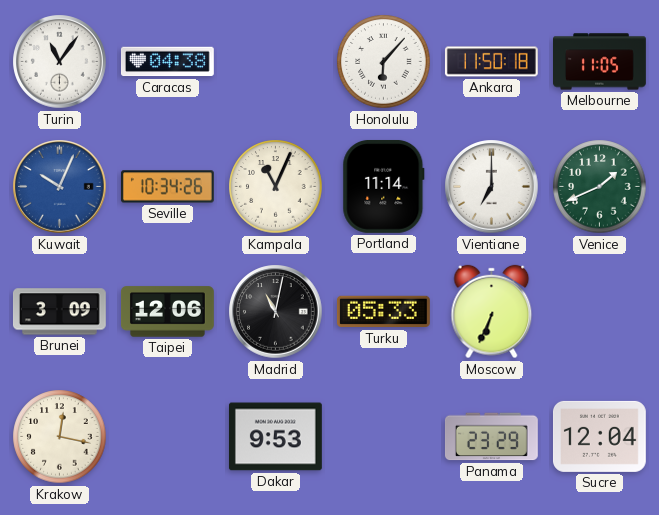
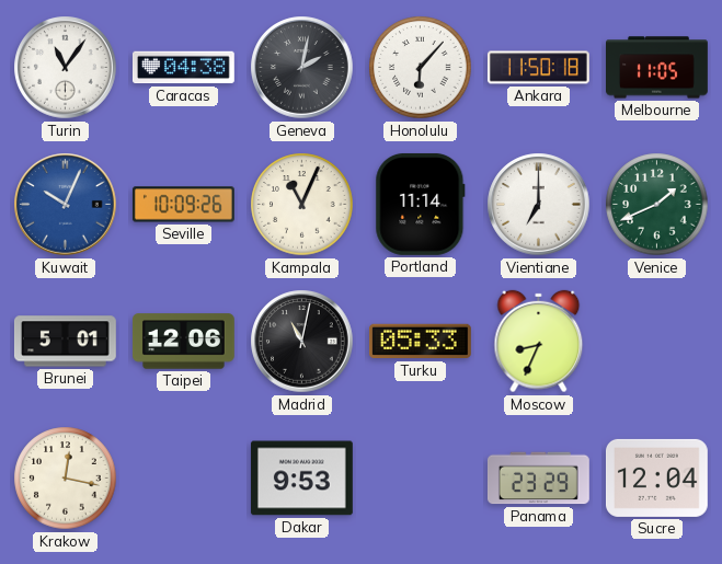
Geneva: none -> 2:02
Seville: 10:34 -> 10:09
Brunei: 3:09 -> 5:01
Moscow: 6:34 -> 8:34
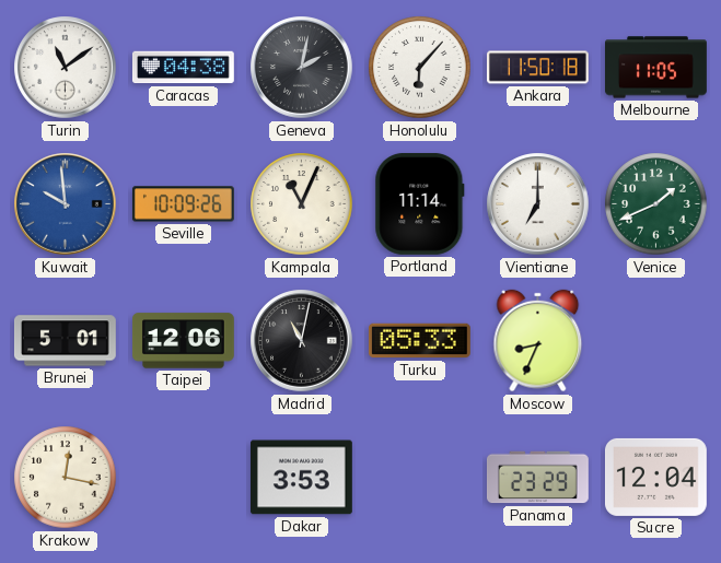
Turin: 11:06 -> 11:09
Kuwait: 10:04 -> 9:59
Dakar: 9:53 -> 3:53
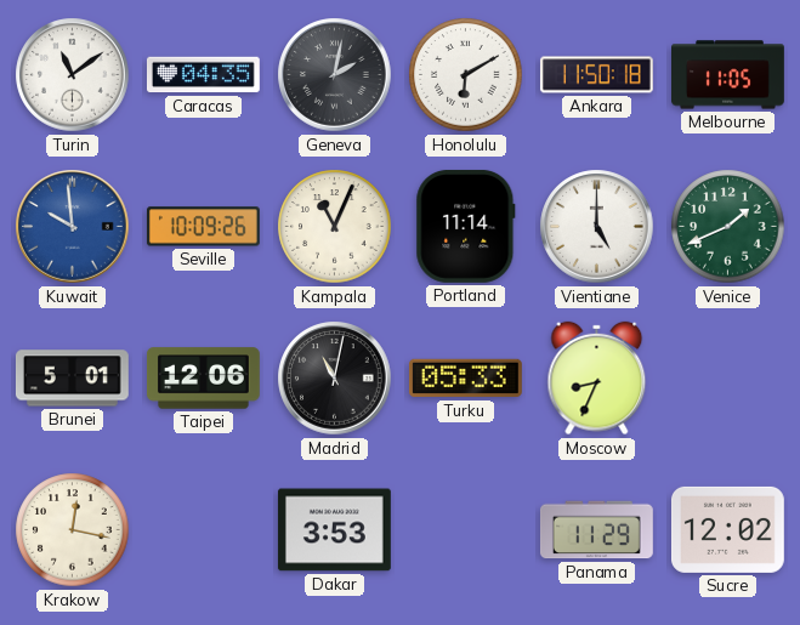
Caracas: 04:38 -> 04:35
Honolulu: 6:07 -> 6:10
Vientiane: 7:00 -> 5:00
Panama: 23:29 -> 11:29
Sucre: 12:04 -> 12:02
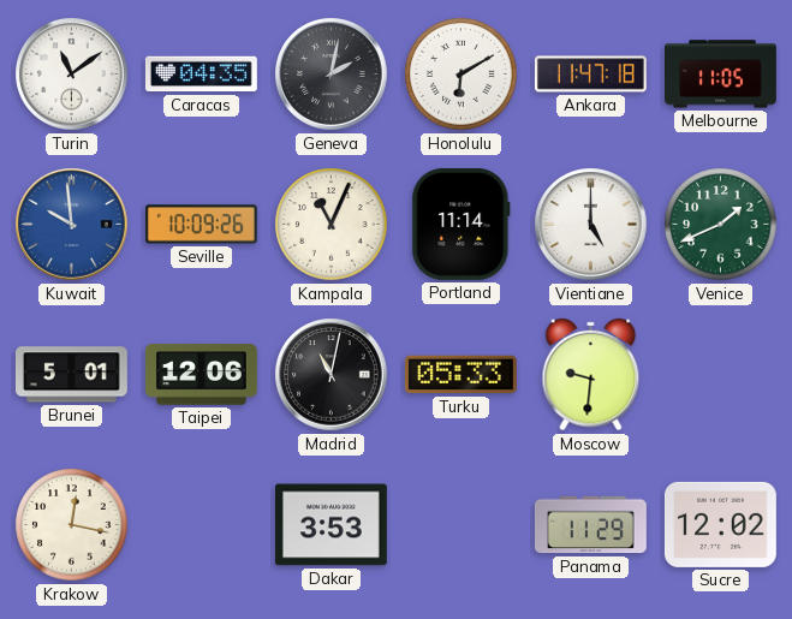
Ankara: 11:50 -> 11:47
Moscow: 8:34 -> 9:31
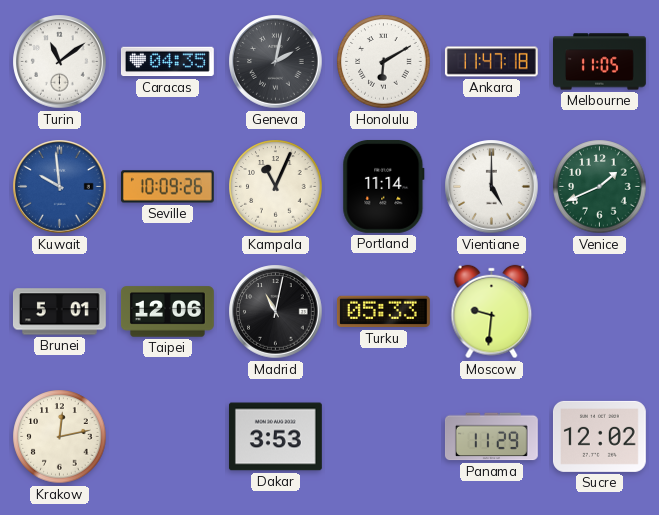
Krakow: 12:17 -> 12:13
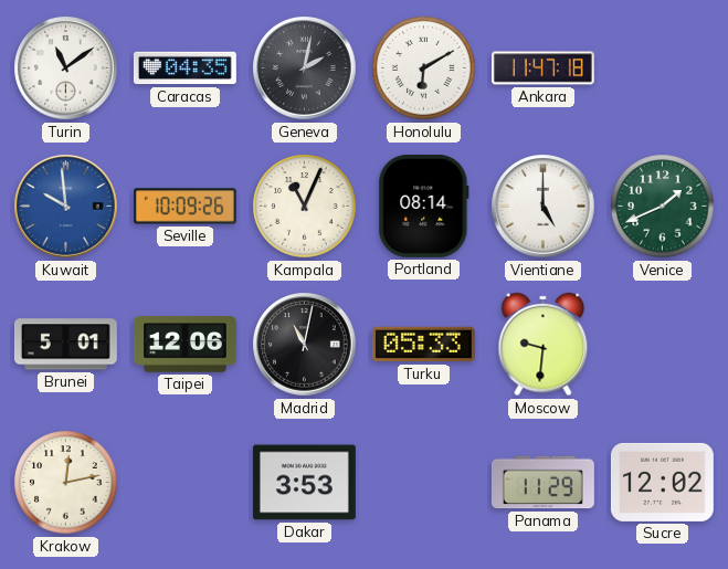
Melbourne: 11:05 -> none
Portland: 11:14 -> 08:14
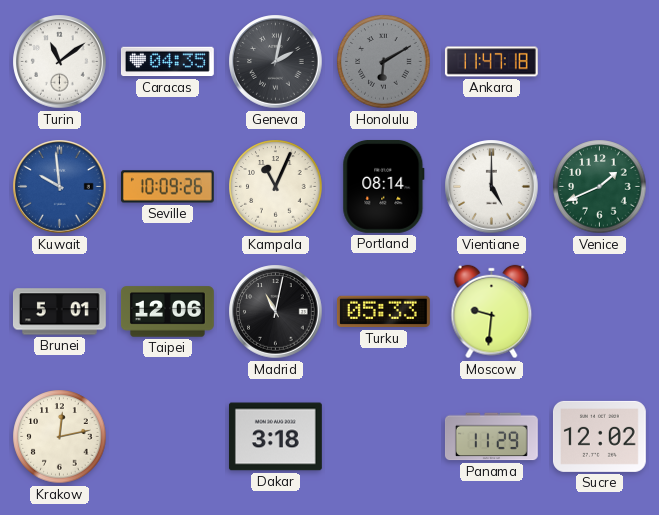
Honolulu dial: white -> grey
Dakar: 3:53 -> 3:18
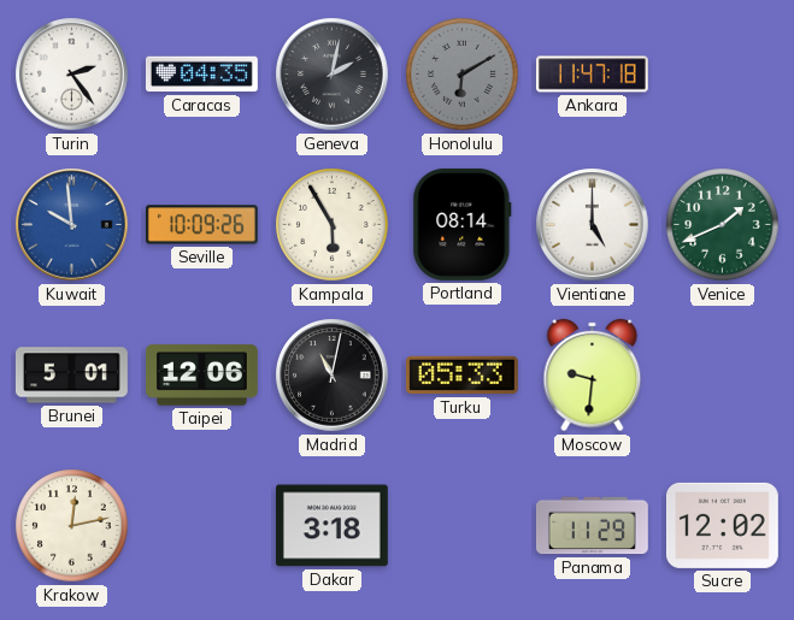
Turin: 11:09 -> 2:24
Kampala: 11:04 -> 5:55
